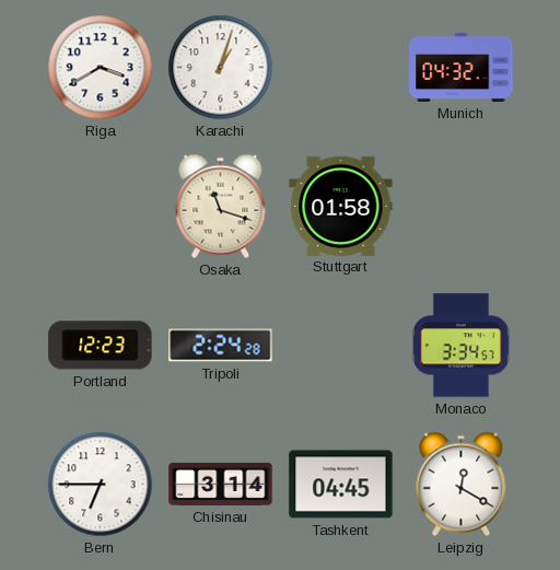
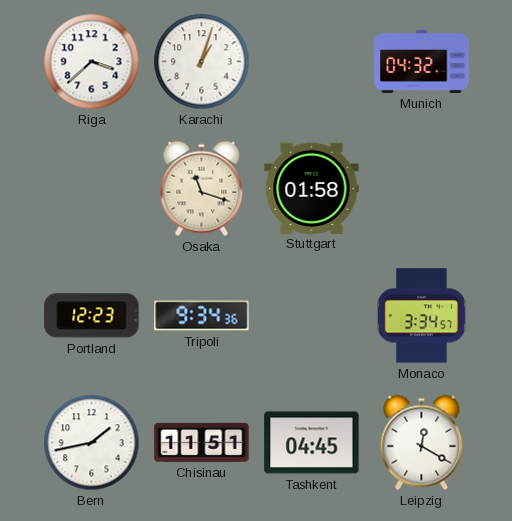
Riga: 3:40 -> 3:38
Tripoli: 2:24 -> 9:34
Bern: 6:45 -> 1:43
Chisinau: 3:14 -> 11:51
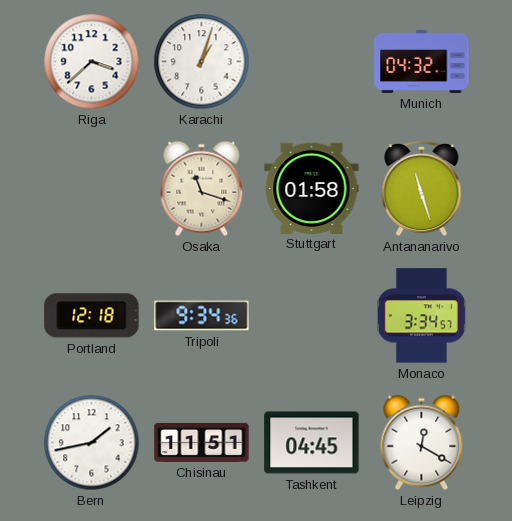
Antananarivo: none -> 11:27
Portland: 12:23 -> 12:18
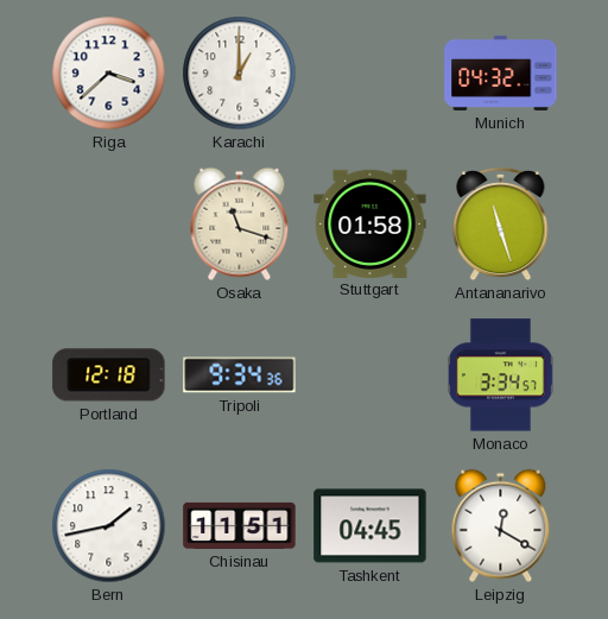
Karachi: 1:03 -> 1:00
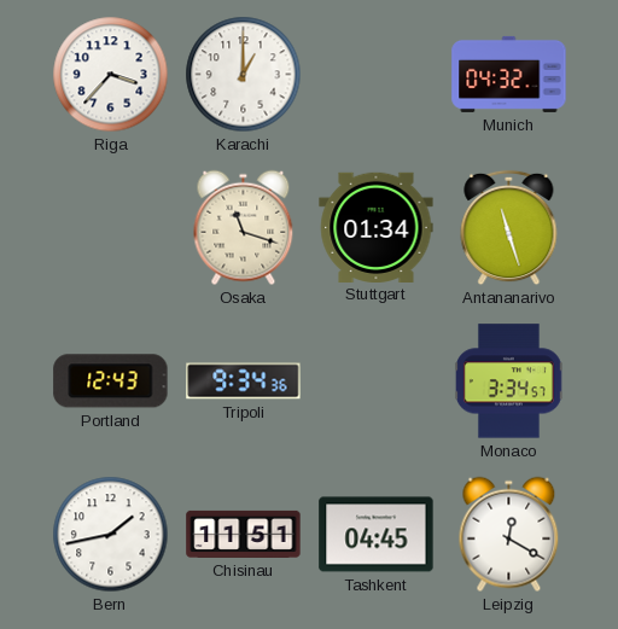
Riga: 3:38 -> 3:37
Stuttgart: 01:58 -> 01:34
Portland: 12:18 -> 12:43
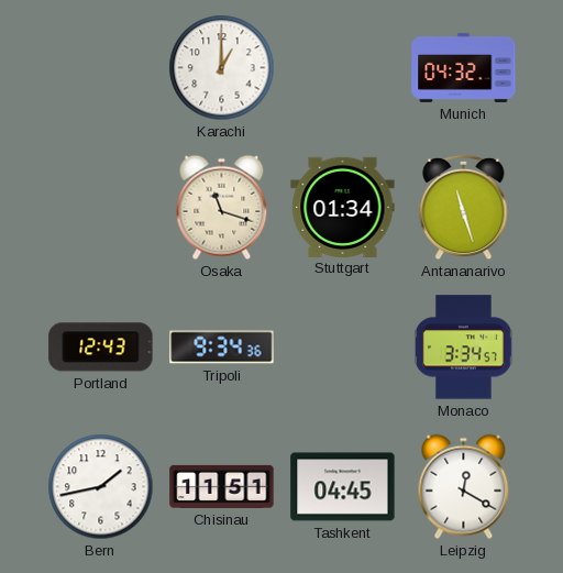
Riga: 3:37 -> none
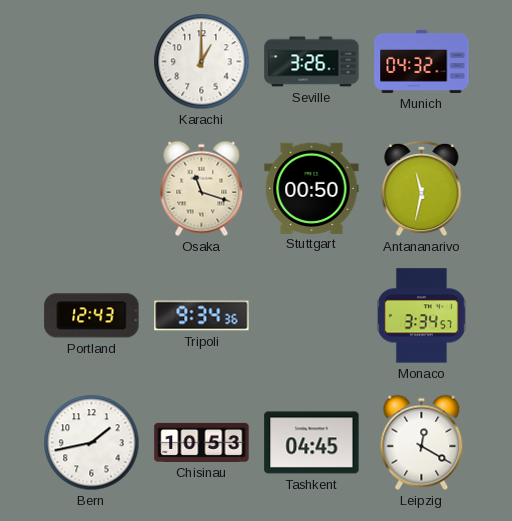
Seville: none -> 3:26
Stuttgart: 01:34 -> 00:50
Antananarivo: 11:27 -> 11:32
Chisinau: 11:51 -> 10:53
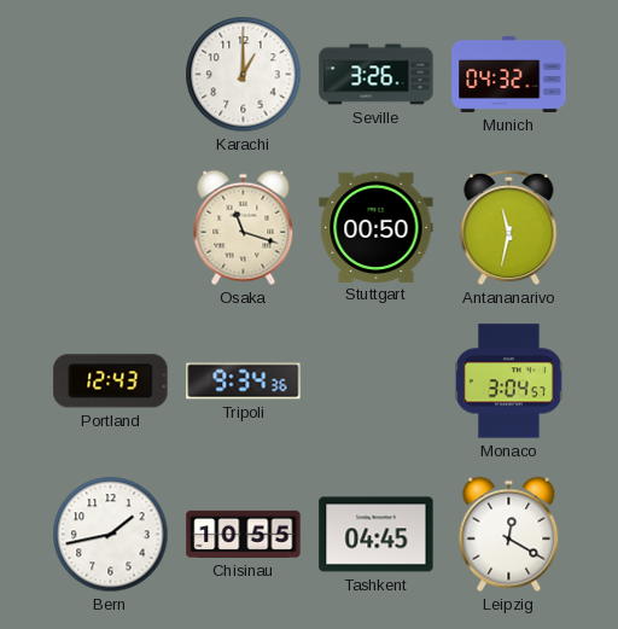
Monaco: 3:34 -> 3:04
Chisinau: 10:53 -> 10:55
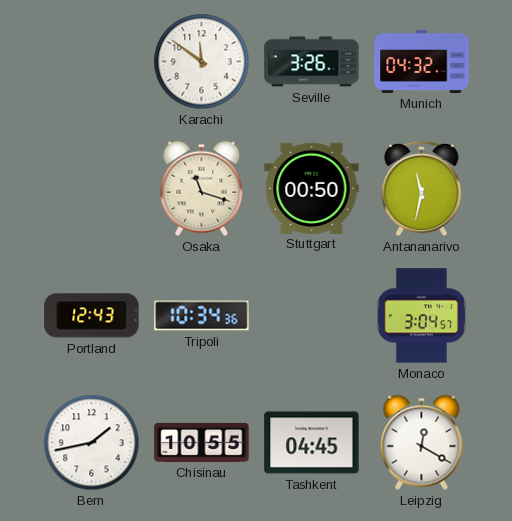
Karachi: 1:00 -> 11:51
Tripoli: 9:34 -> 10:34
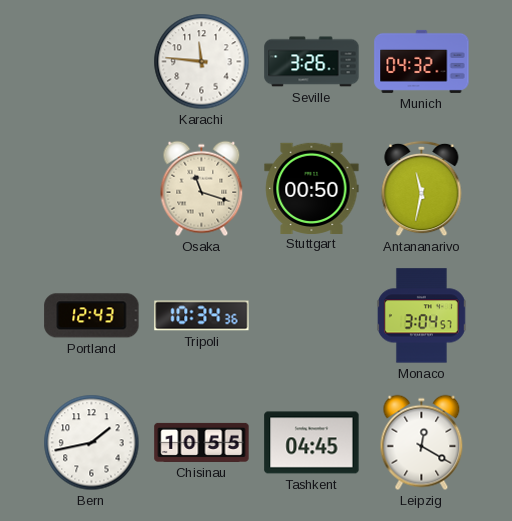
Karachi: 11:51 -> 11:46
